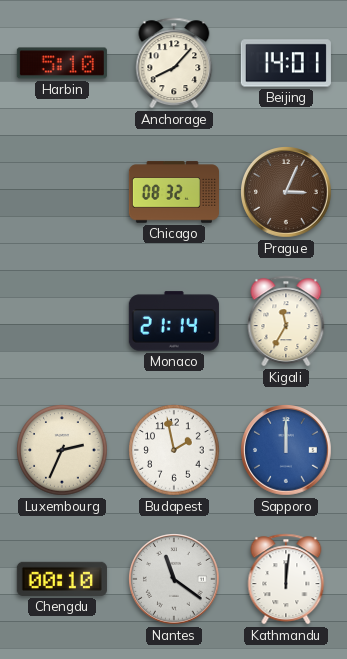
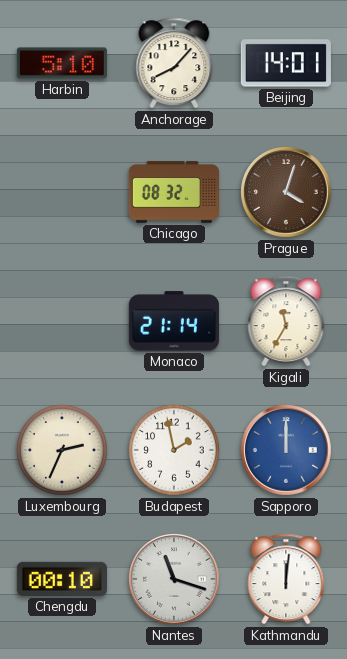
Prague: 3:04 -> 4:03
Nantes: 11:21 -> 11:18
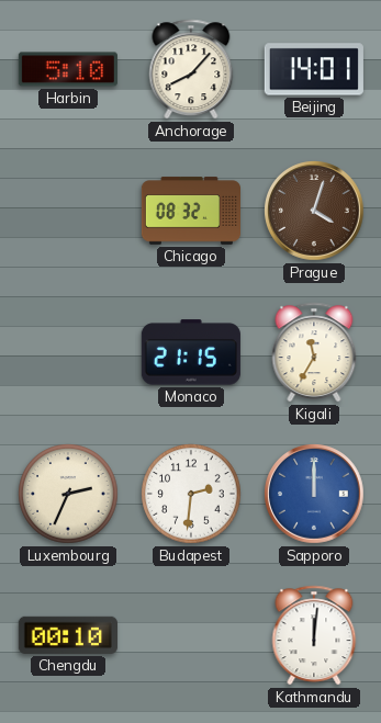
Monaco: 21:14 -> 21:15
Budapest: 1:58 -> 2:31
Nantes: 11:18 -> none
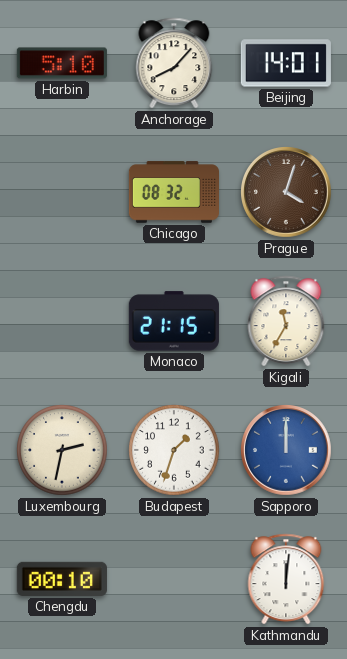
Luxembourg: 2:34 -> 2:32
Budapest: 2:31 -> 1:33
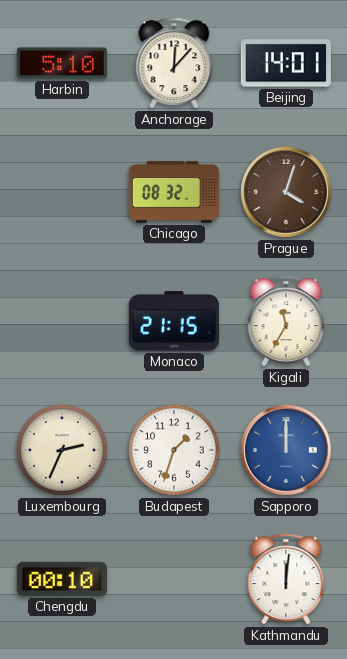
Anchorage: 8:07 -> 12:07
Luxembourg: 2:32 -> 2:34
